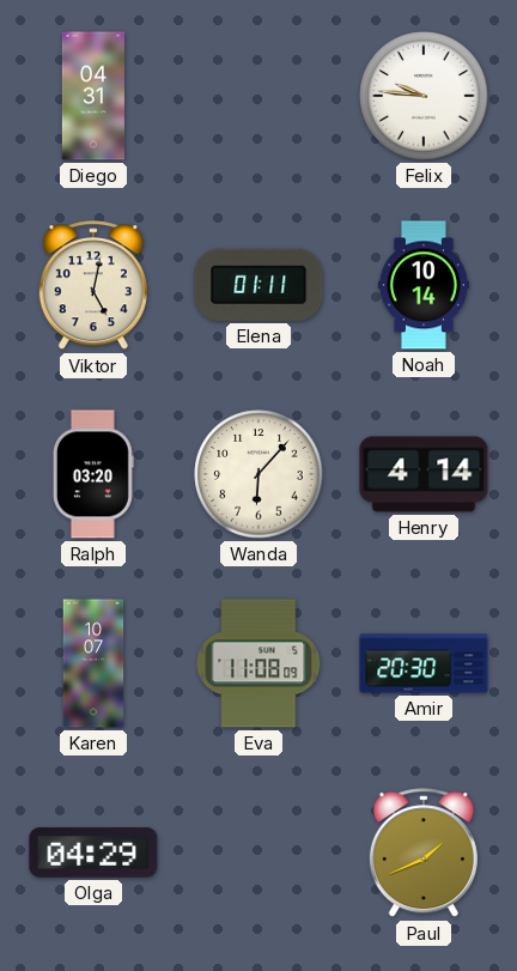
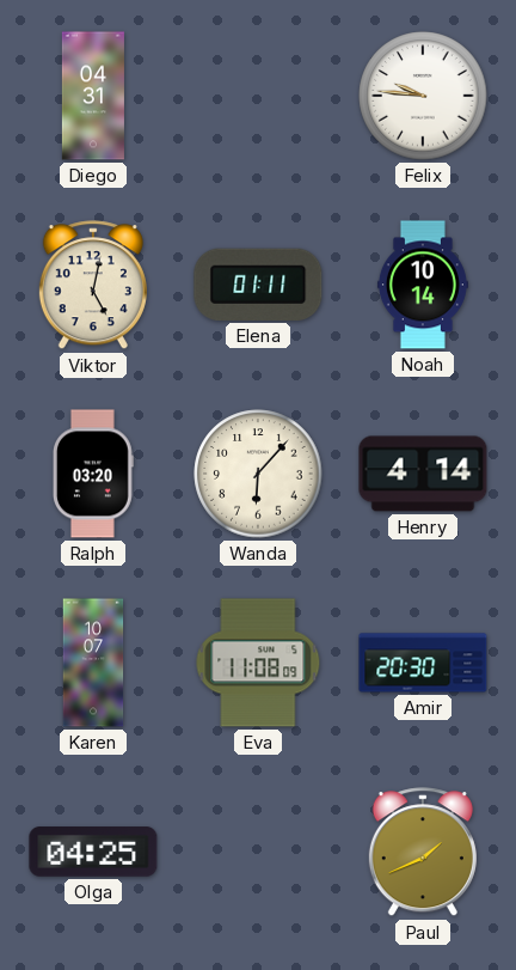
Olga: 04:29 -> 04:25
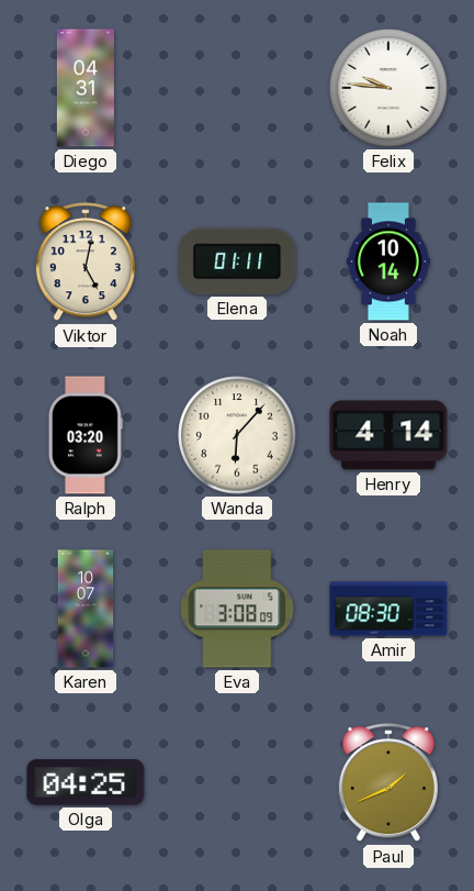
Eva: 11:08 -> 3:08
Amir: 20:30 -> 08:30
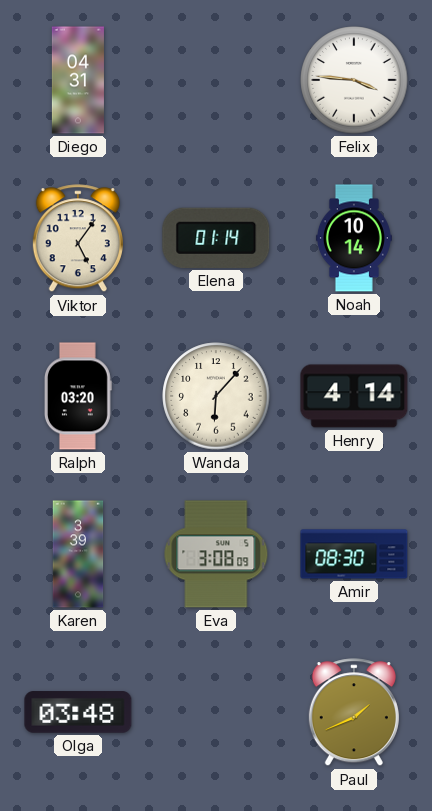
Felix: 9:46 -> 3:46
Viktor: 5:02 -> 5:06
Elena: 01:11 -> 01:14
Karen: 10:07 -> 3:39
Olga: 04:25 -> 03:48
